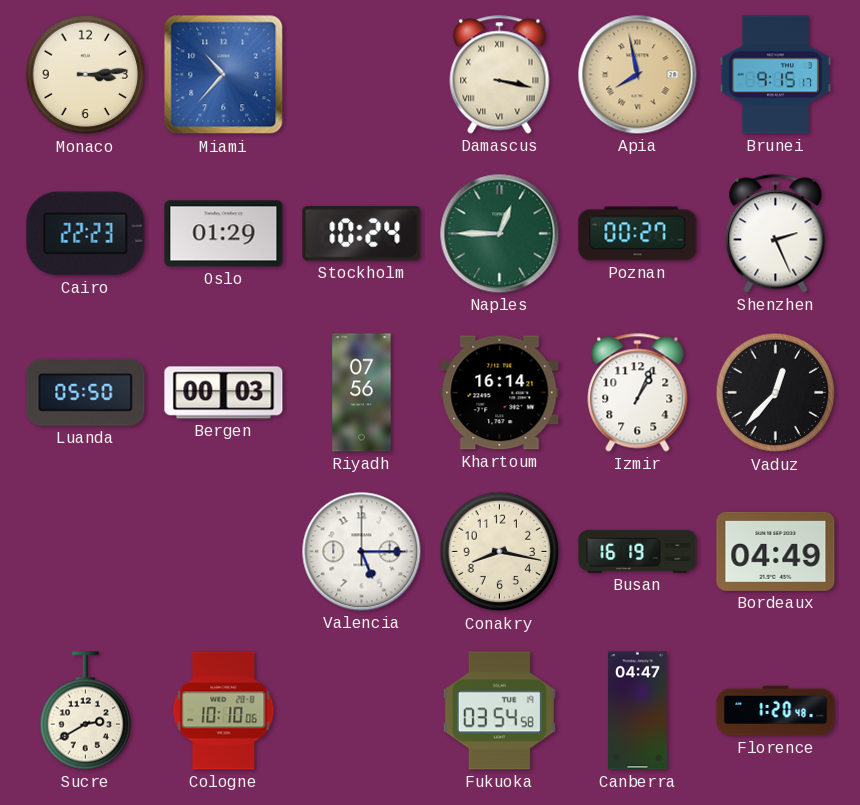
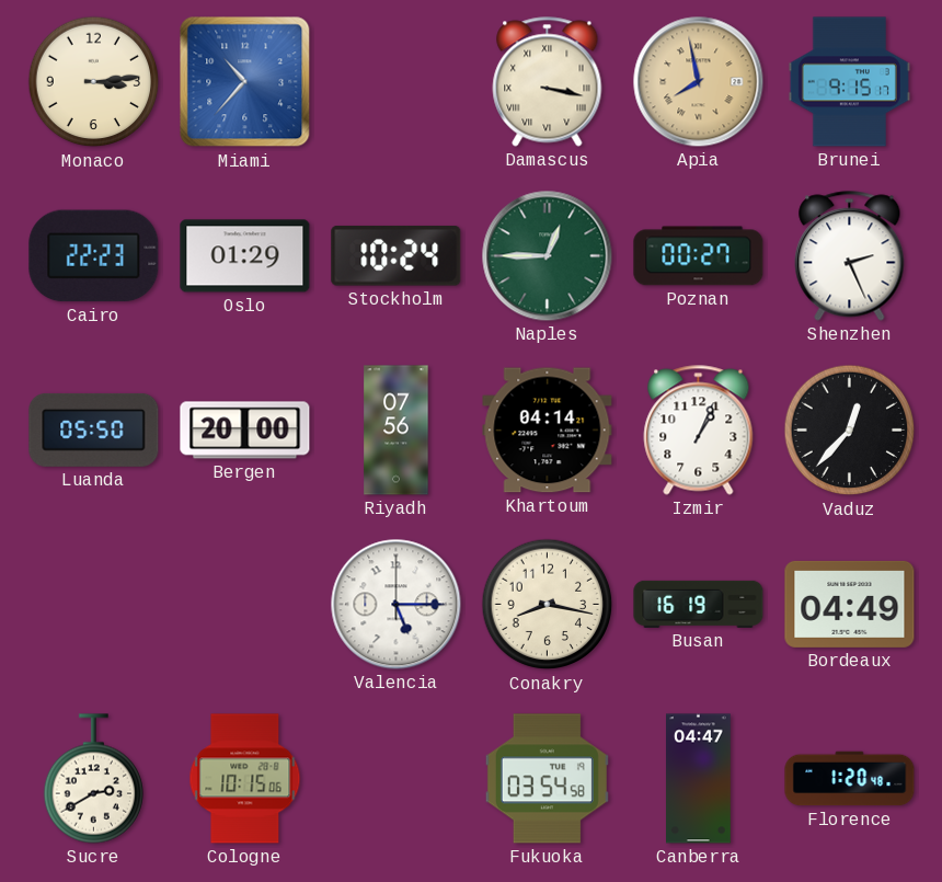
Bergen: 00:03 -> 20:00
Khartoum: 16:14 -> 04:14
Cologne: 10:10 -> 10:15
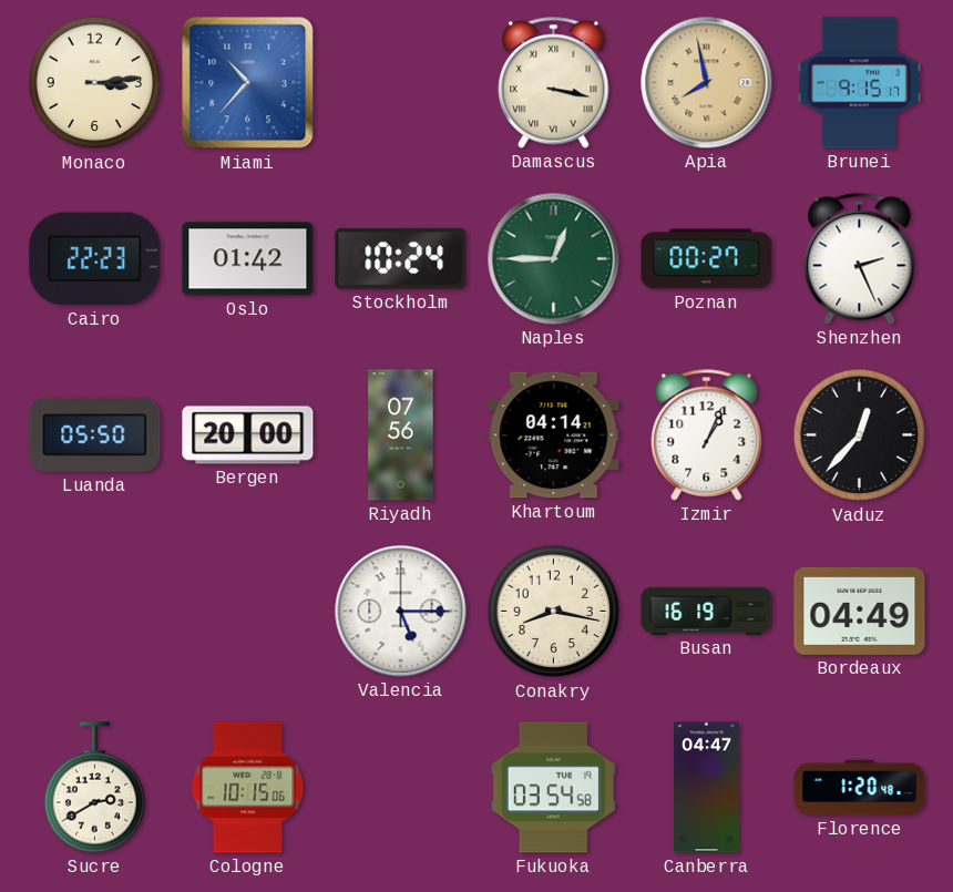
Oslo: 01:29 -> 01:42
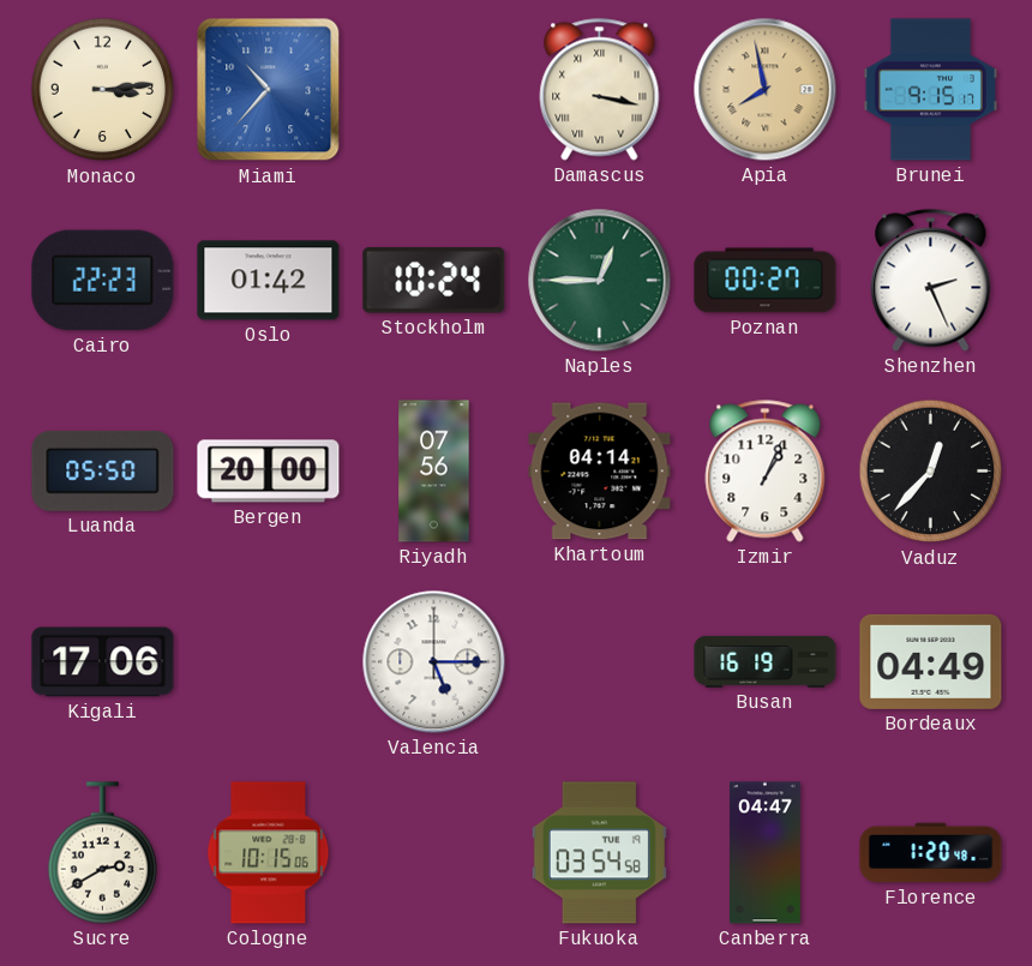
Kigali: none -> 17:06
Conakry: 8:17 -> none
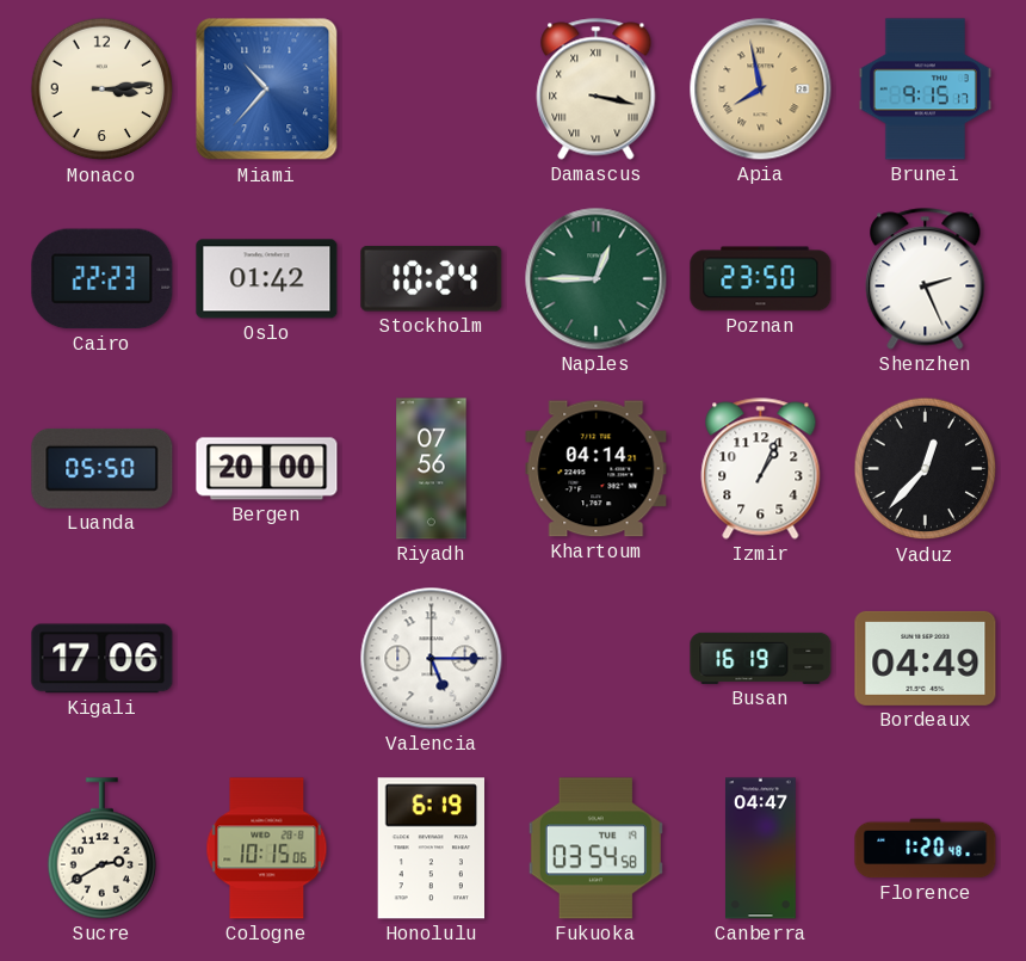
Poznan: 00:27 -> 23:50
Honolulu: none -> 6:19
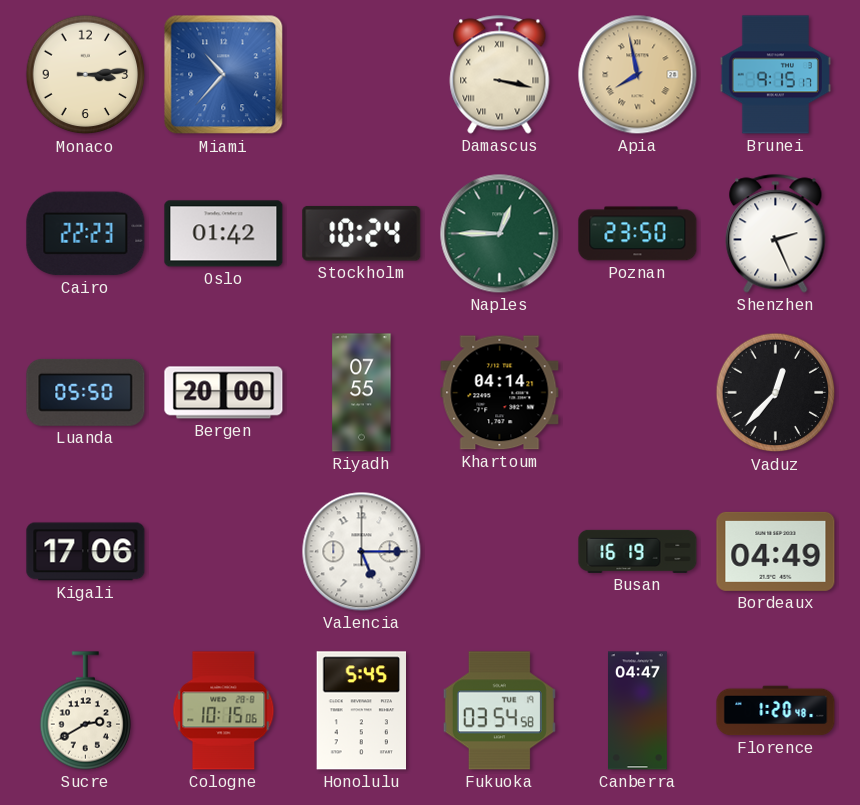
Riyadh: 07:56 -> 07:55
Izmir: 1:04 -> none
Honolulu: 6:19 -> 5:45
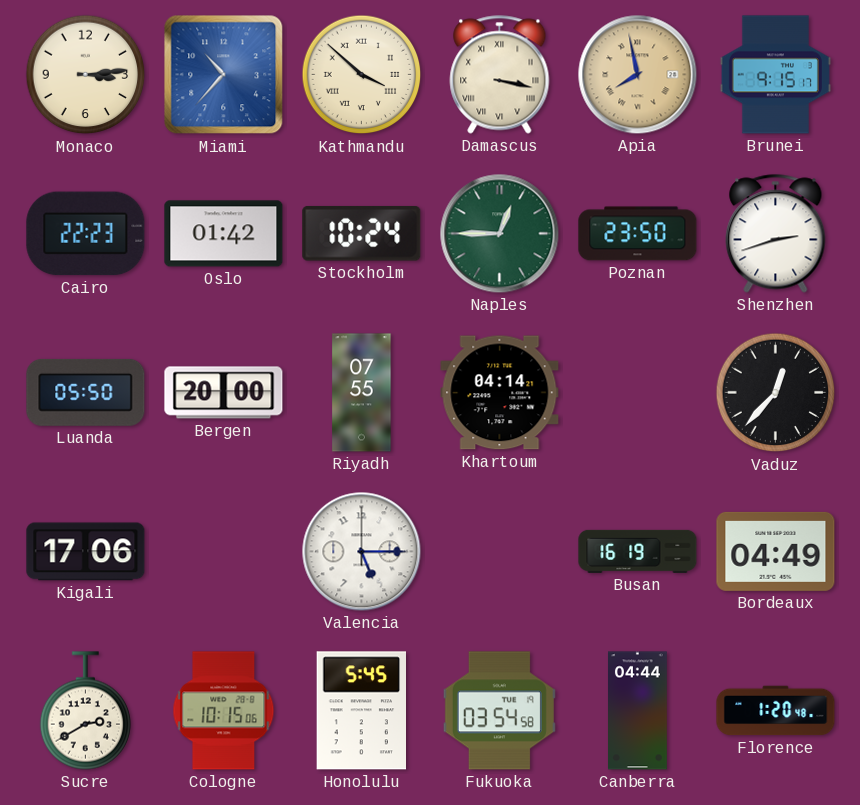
Kathmandu: none -> 3:52
Shenzhen: 2:26 -> 2:42
Canberra: 04:47 -> 04:44
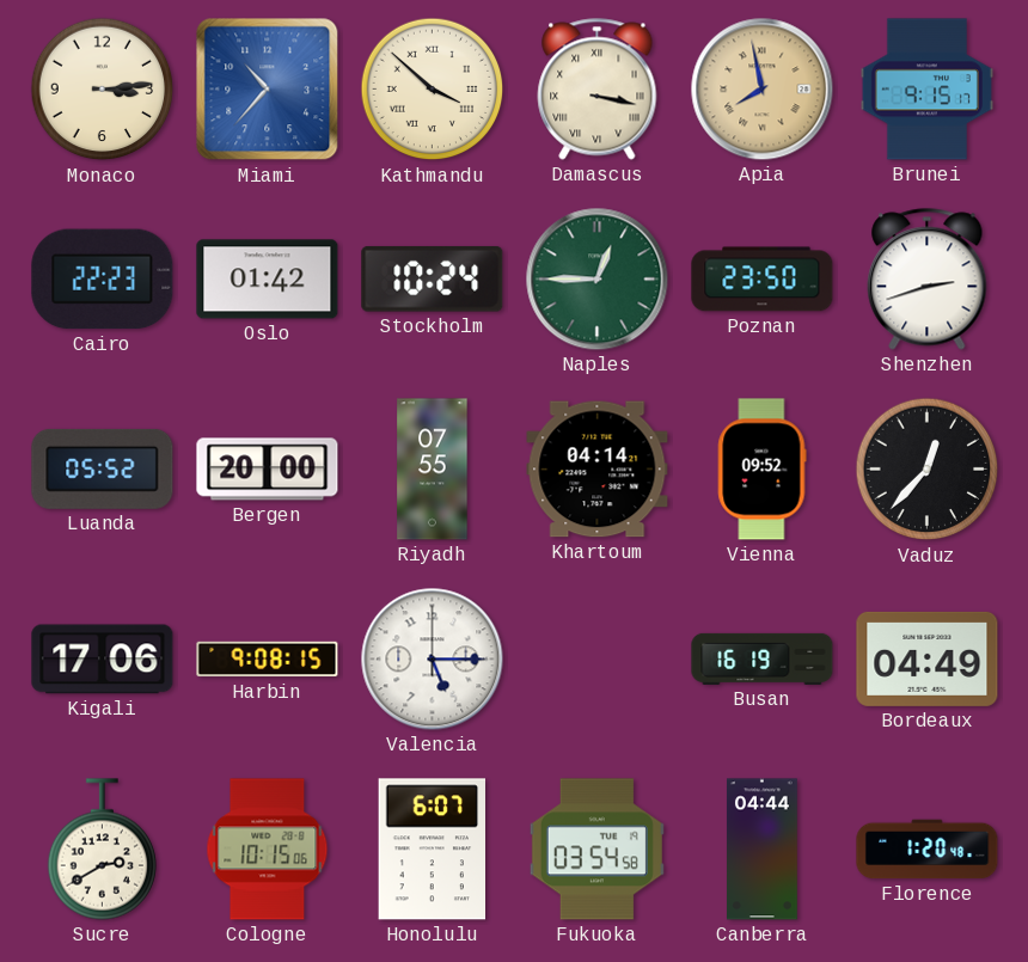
Luanda: 05:50 -> 05:52
Vienna: none -> 09:52
Harbin: none -> 9:08
Honolulu: 5:45 -> 6:07
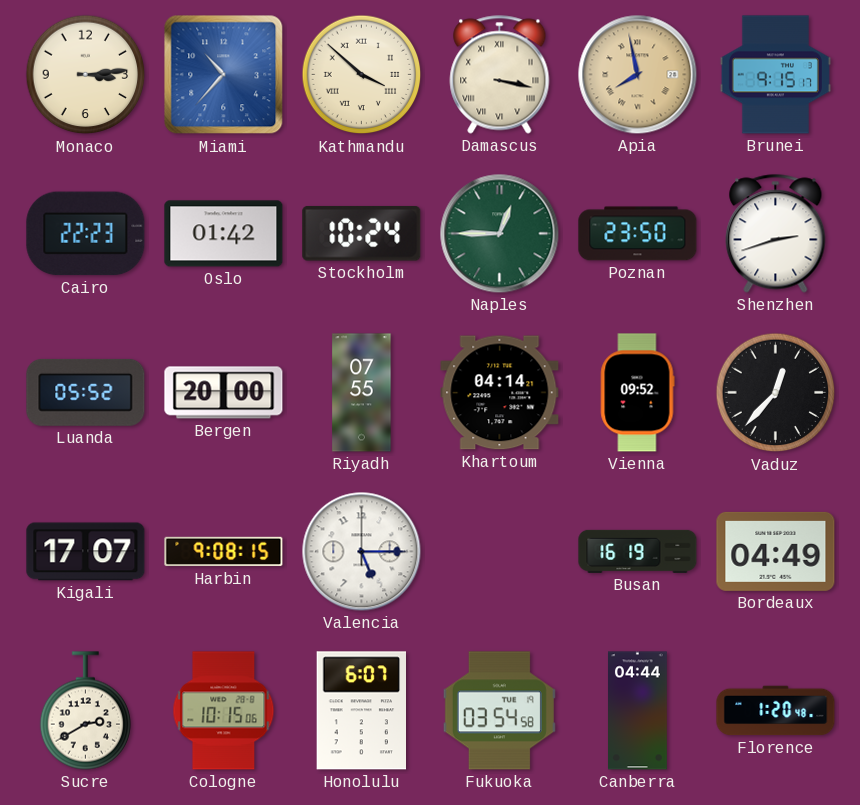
Kigali: 17:06 -> 17:07
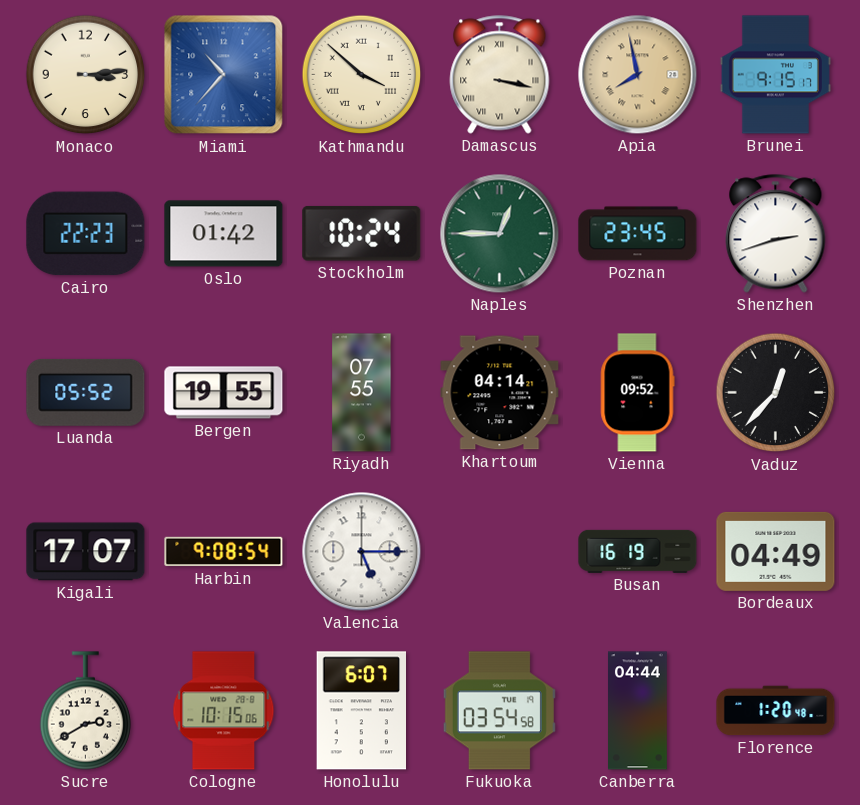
Poznan: 23:50 -> 23:45
Bergen: 20:00 -> 19:55
Harbin: 9:08:15 -> 9:08:54
